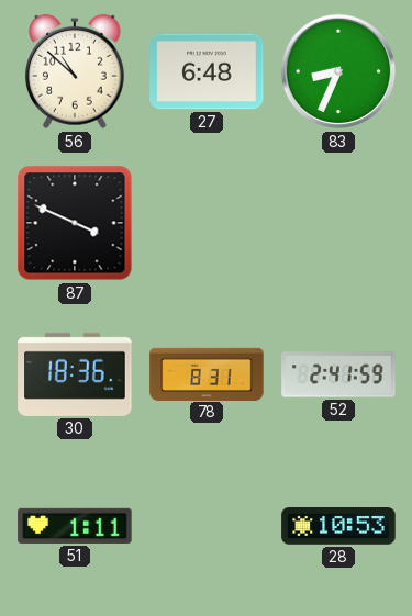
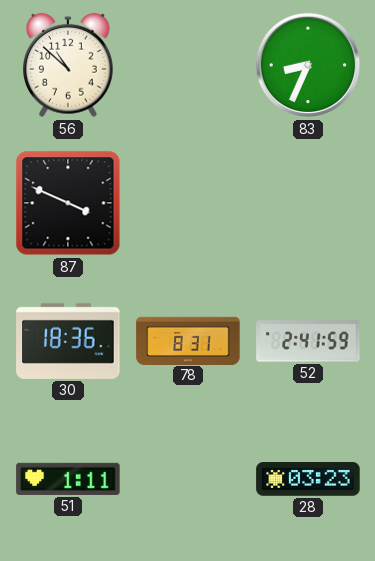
27: 6:48 -> none
28: 10:53 -> 03:23
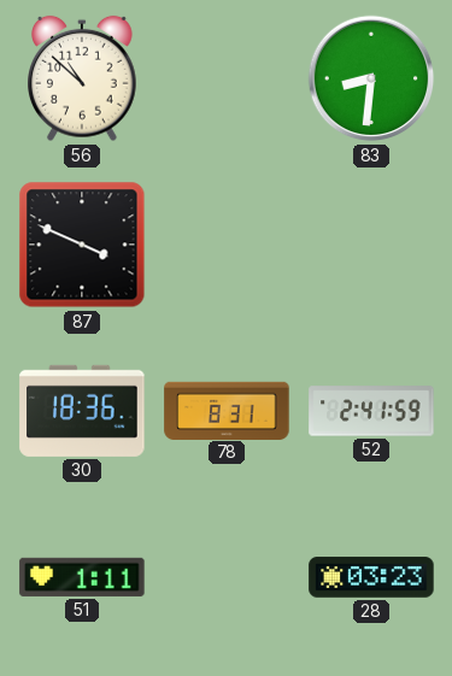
83: 8:34 -> 8:31
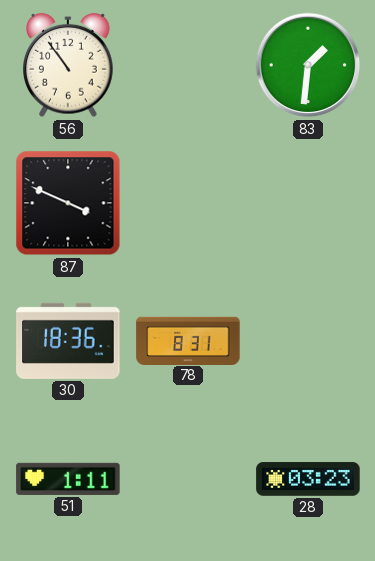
56: 10:52 -> 10:54
83: 8:31 -> 1:31
52: 2:41 -> none
